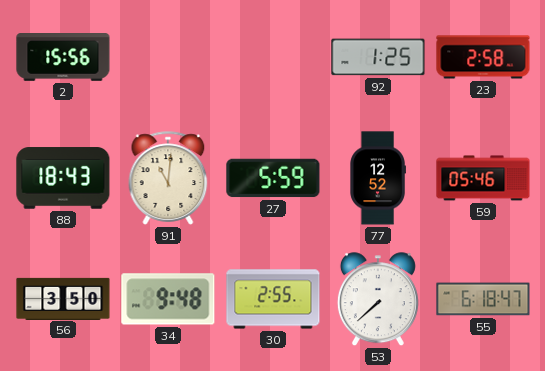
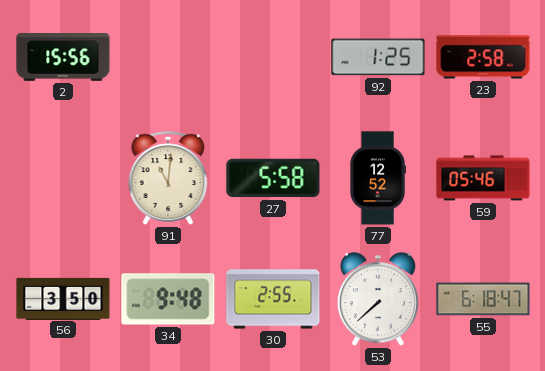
88: 18:43 -> none
27: 5:59 -> 5:58
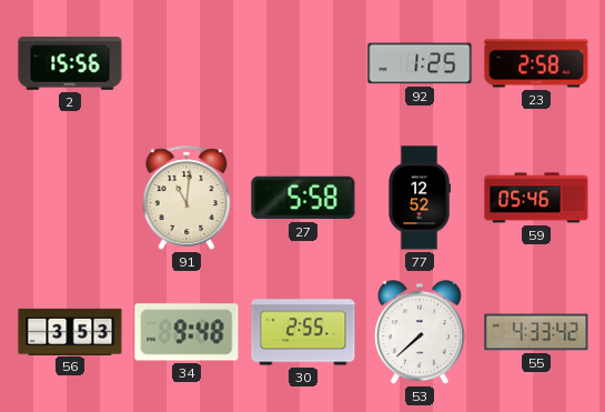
56: 3:50 -> 3:53
55: 6:18 -> 4:33
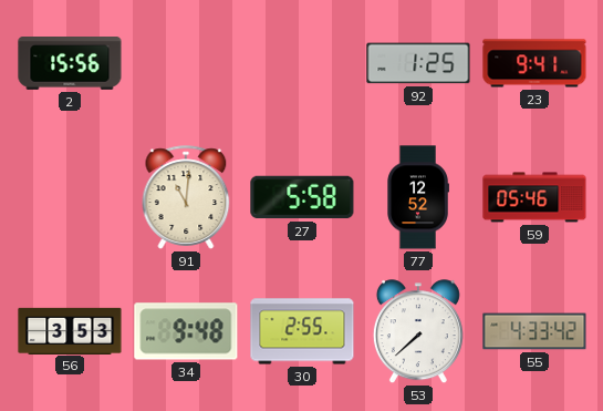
23: 2:58 -> 9:41
